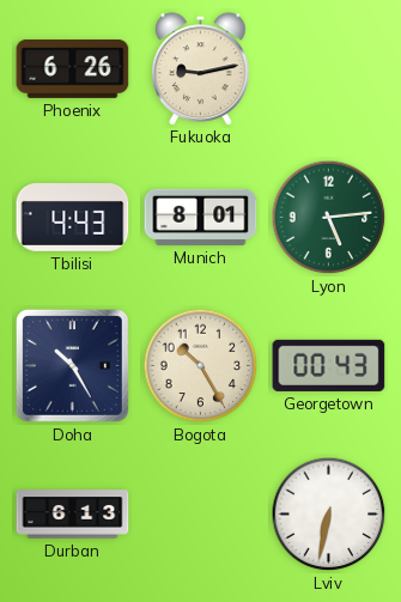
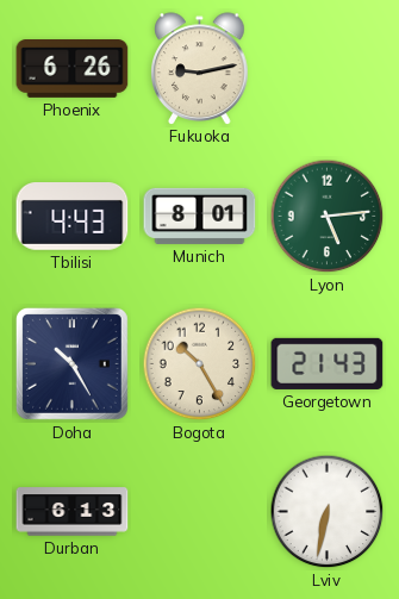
Georgetown: 00:43 -> 21:43
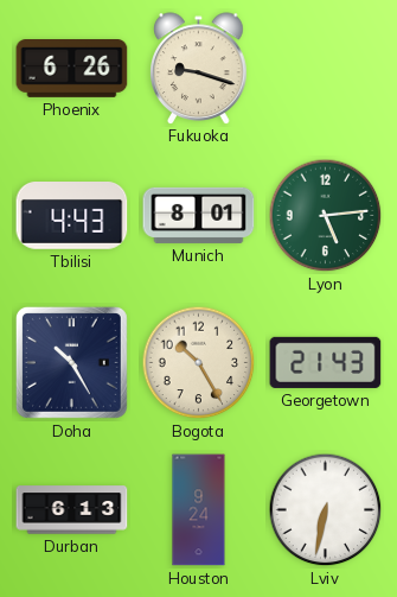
Fukuoka: 9:13 -> 9:18
Houston: none -> 9:24
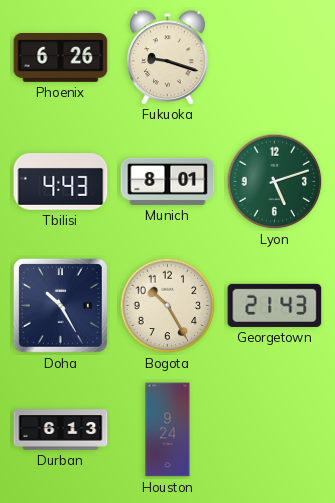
Lyon: 5:14 -> 5:12
Lviv: 6:32 -> none
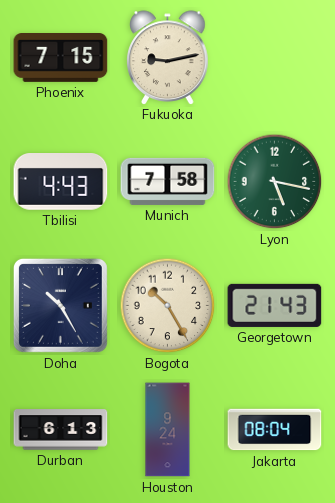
Phoenix: 6:26 -> 7:15
Fukuoka: 9:18 -> 9:13
Munich: 8:01 -> 7:58
Lyon: 5:12 -> 5:17
Jakarta: none -> 08:04
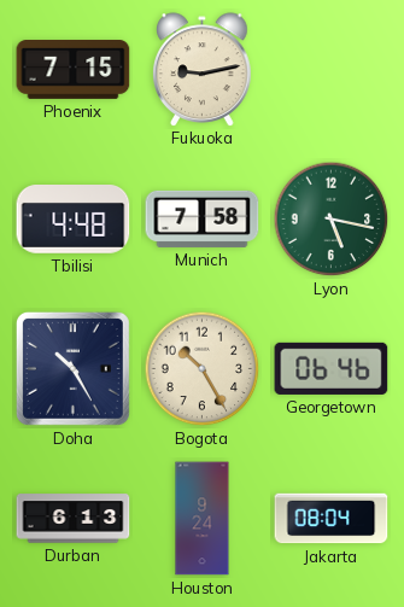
Tbilisi: 4:43 -> 4:48
Georgetown: 21:43 -> 06:46
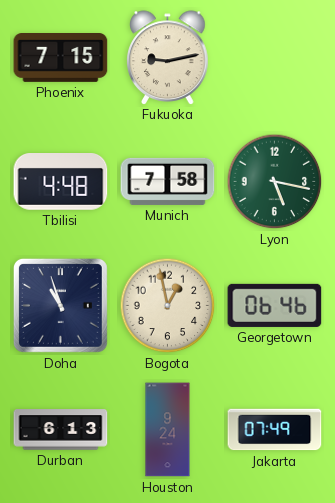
Doha: 10:25 -> 10:57
Bogota: 10:25 -> 12:58
Jakarta: 08:04 -> 07:49
